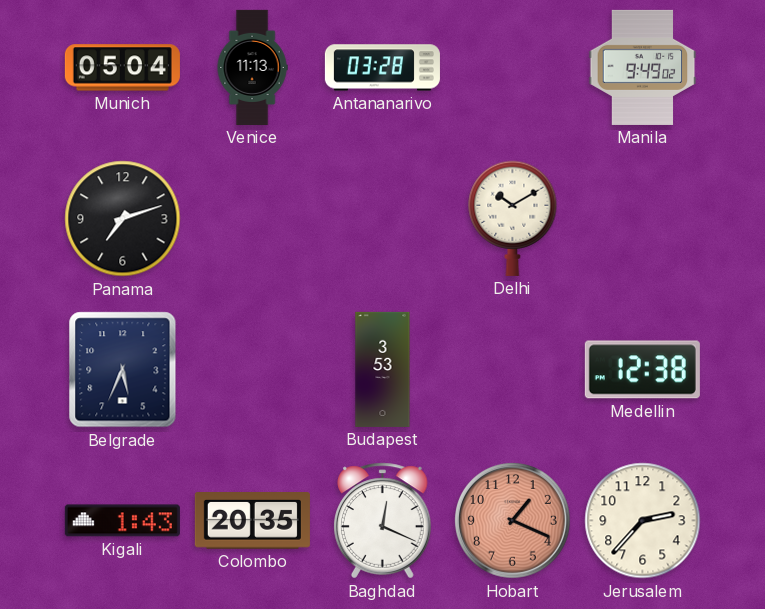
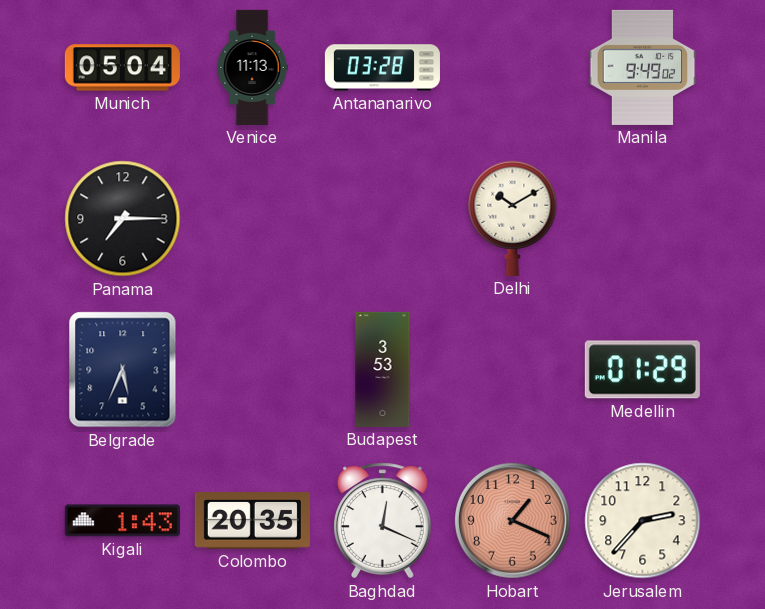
Panama: 7:12 -> 7:15
Medellin: 12:38 -> 01:29
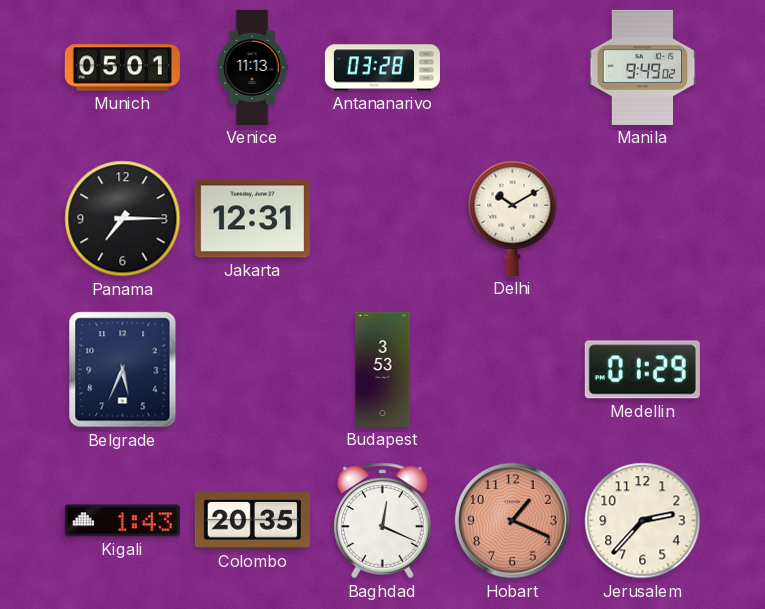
Munich: 05:04 -> 05:01
Jakarta: none -> 12:31
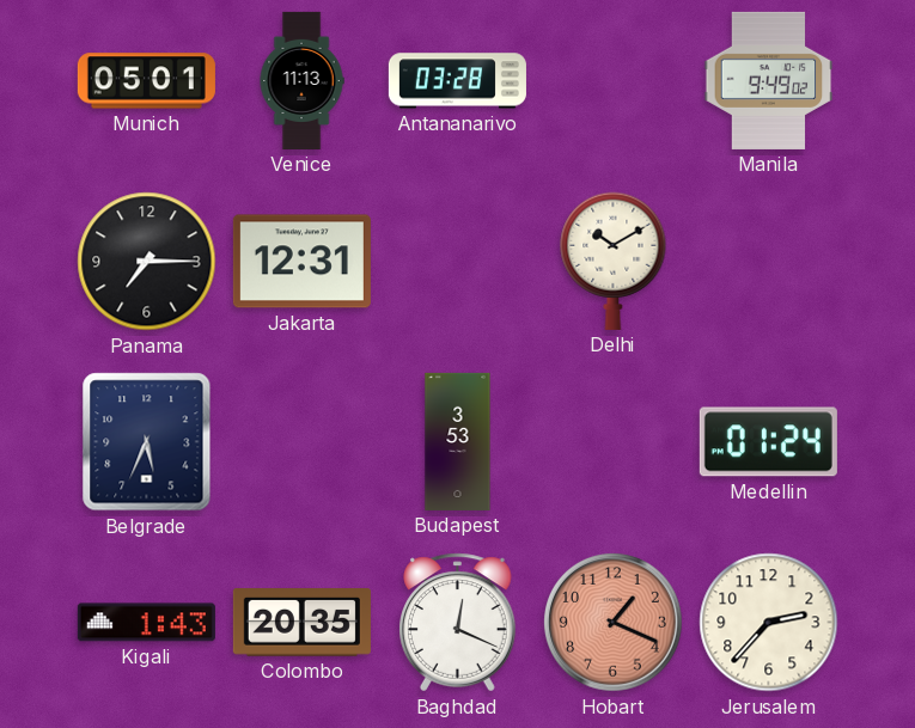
Medellin: 01:29 -> 01:24
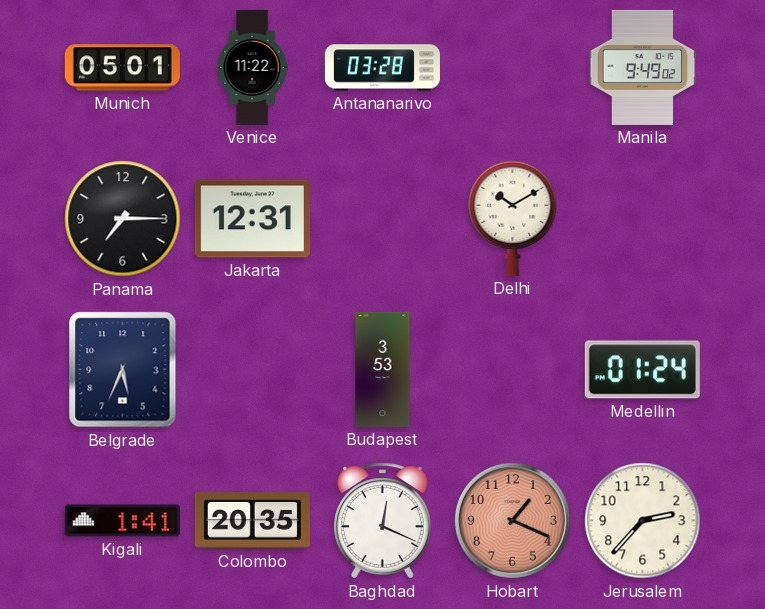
Venice: 11:13 -> 11:22
Kigali: 1:43 -> 1:41
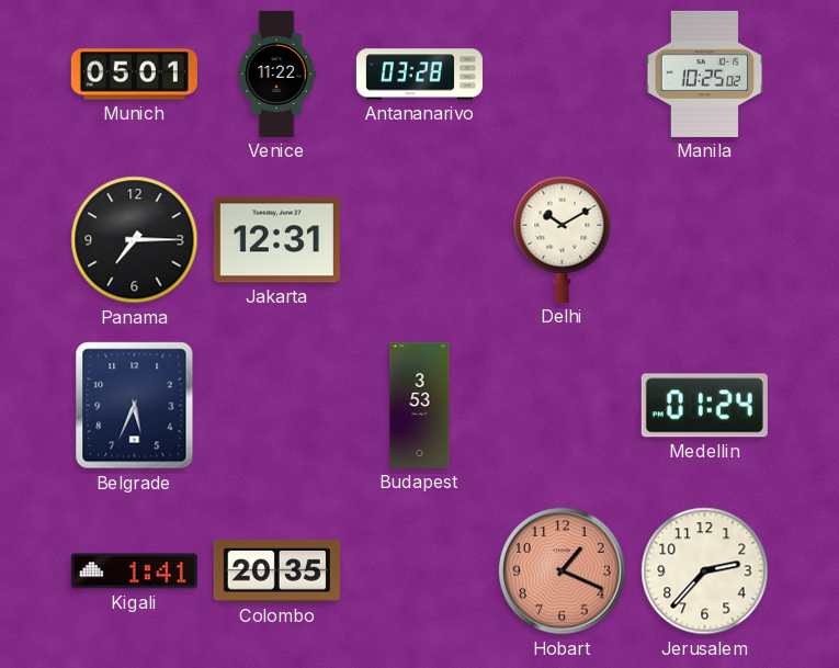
Manila: 9:49 -> 10:25
Baghdad: 12:19 -> none
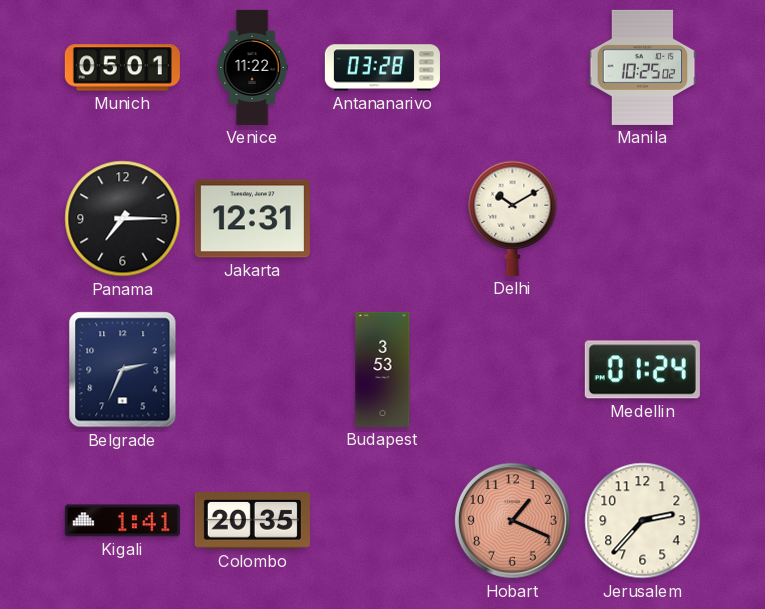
Belgrade: 5:34 -> 2:34
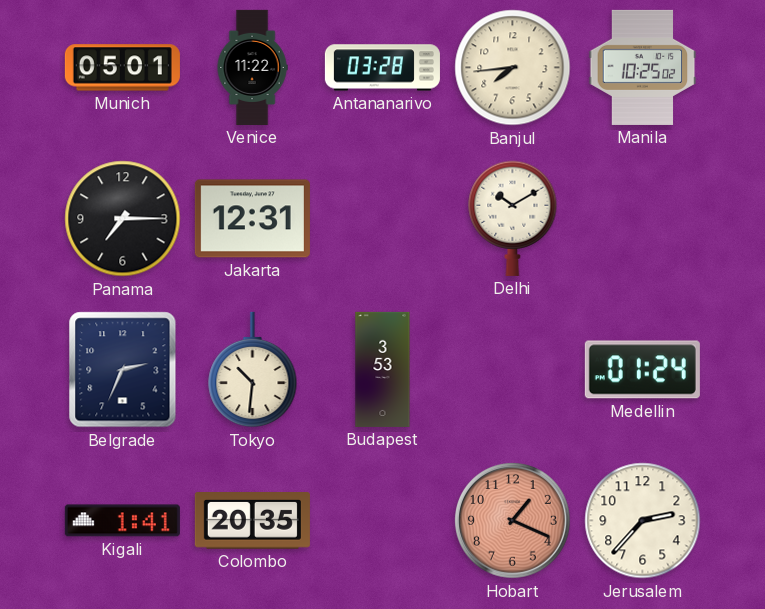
Banjul: none -> 7:44
Tokyo: none -> 10:31
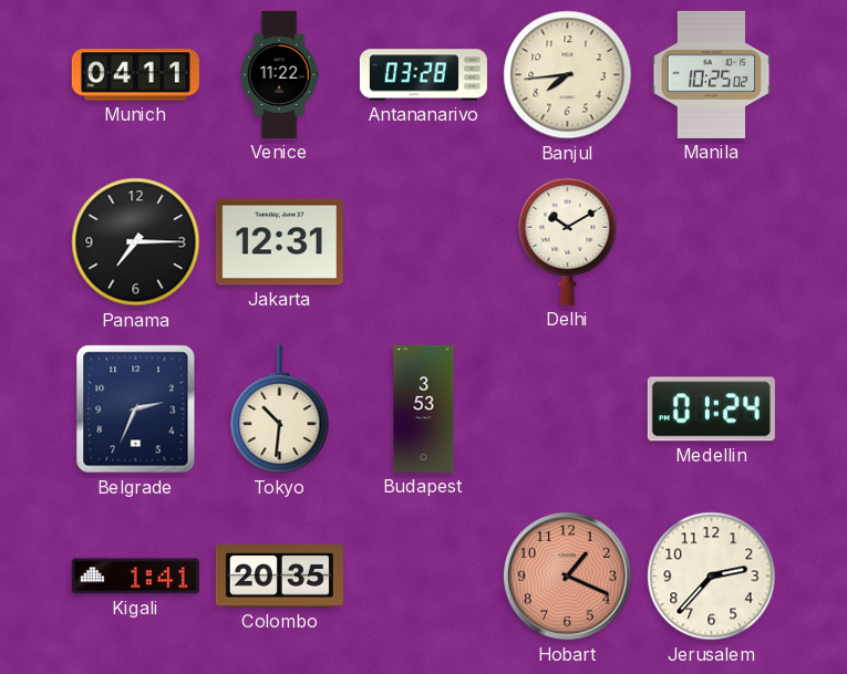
Munich: 05:01 -> 04:11
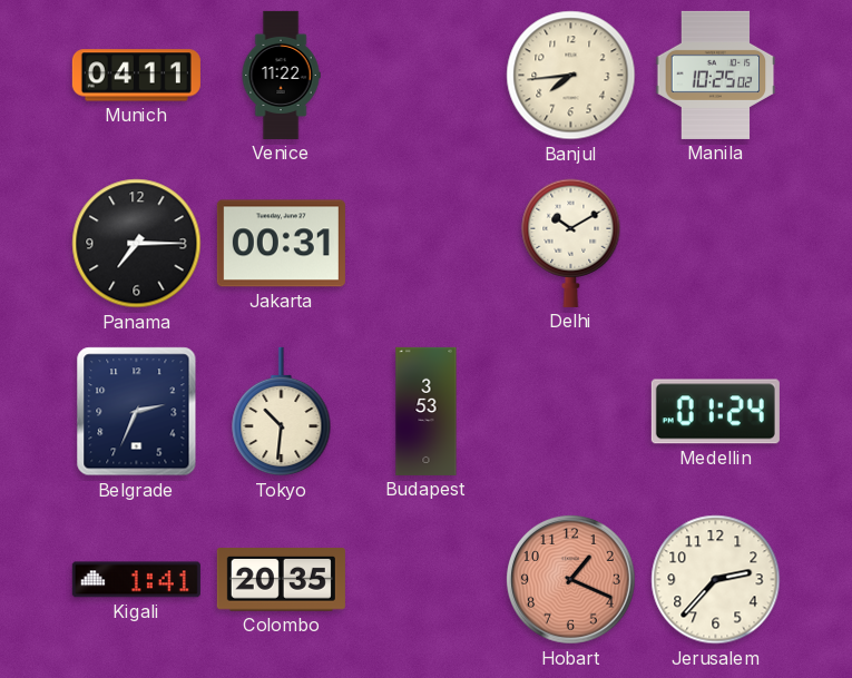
Antananarivo: 03:28 -> none
Jakarta: 12:31 -> 00:31
